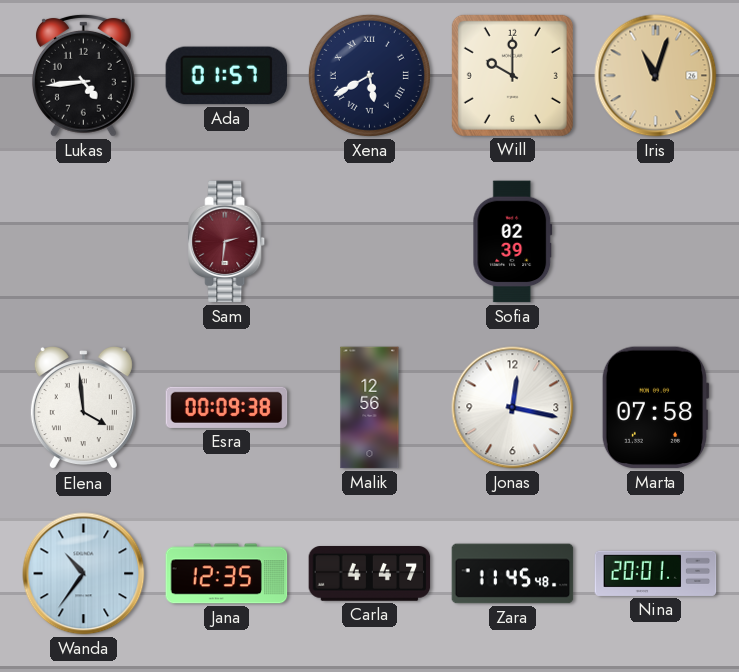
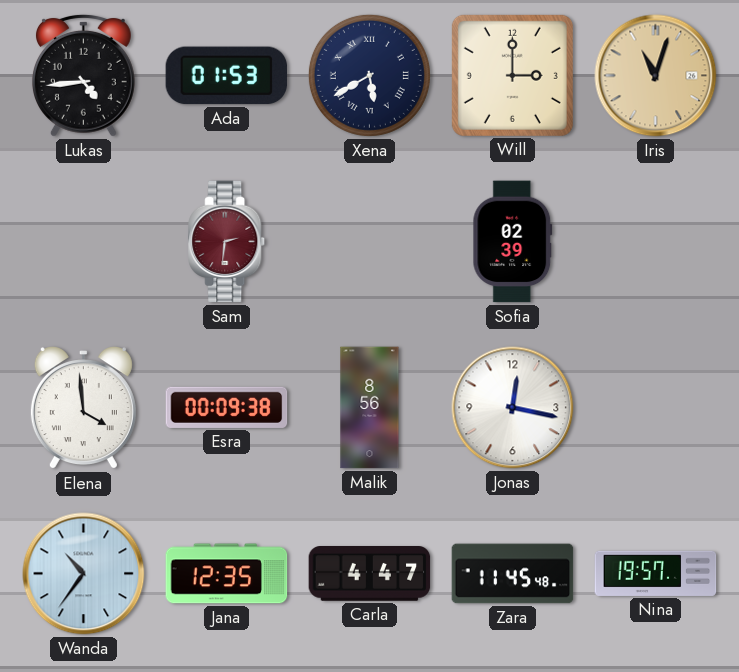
Ada: 01:57 -> 01:53
Will: 10:00 -> 3:00
Malik: 12:56 -> 8:56
Marta: 07:58 -> none
Nina: 20:01 -> 19:57
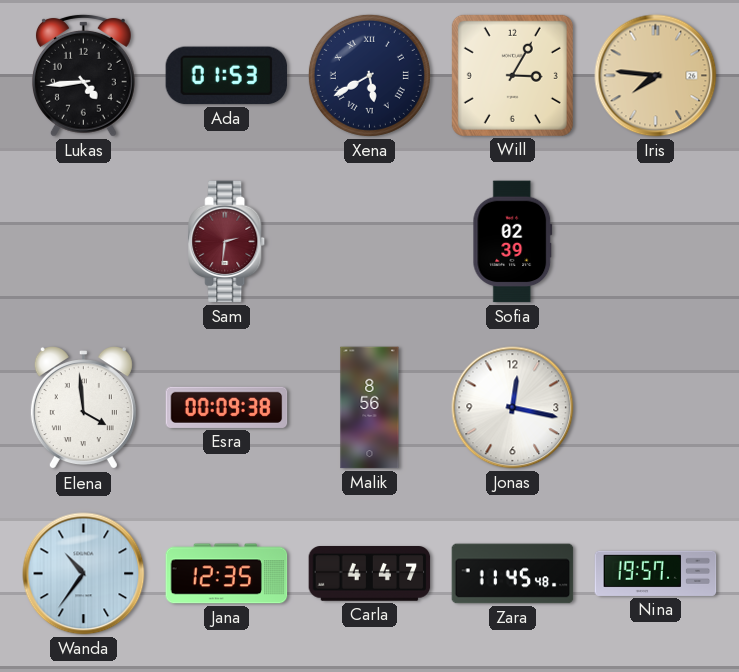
Will: 3:00 -> 3:05
Iris: 11:03 -> 7:46
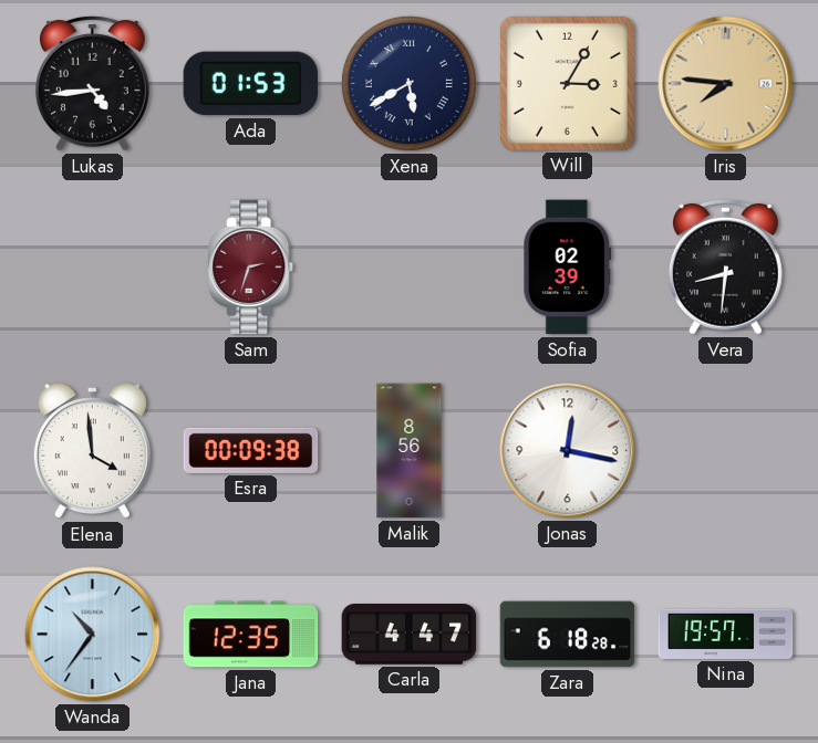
Sam: 2:31 -> 2:33
Vera: none -> 8:31
Zara: 11:45 -> 6:18
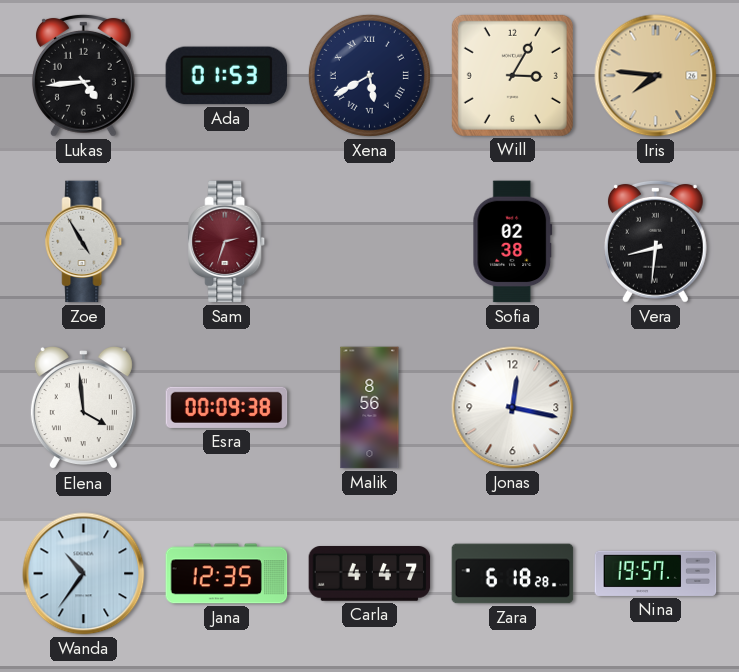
Zoe: none -> 4:55
Sofia: 02:39 -> 02:38
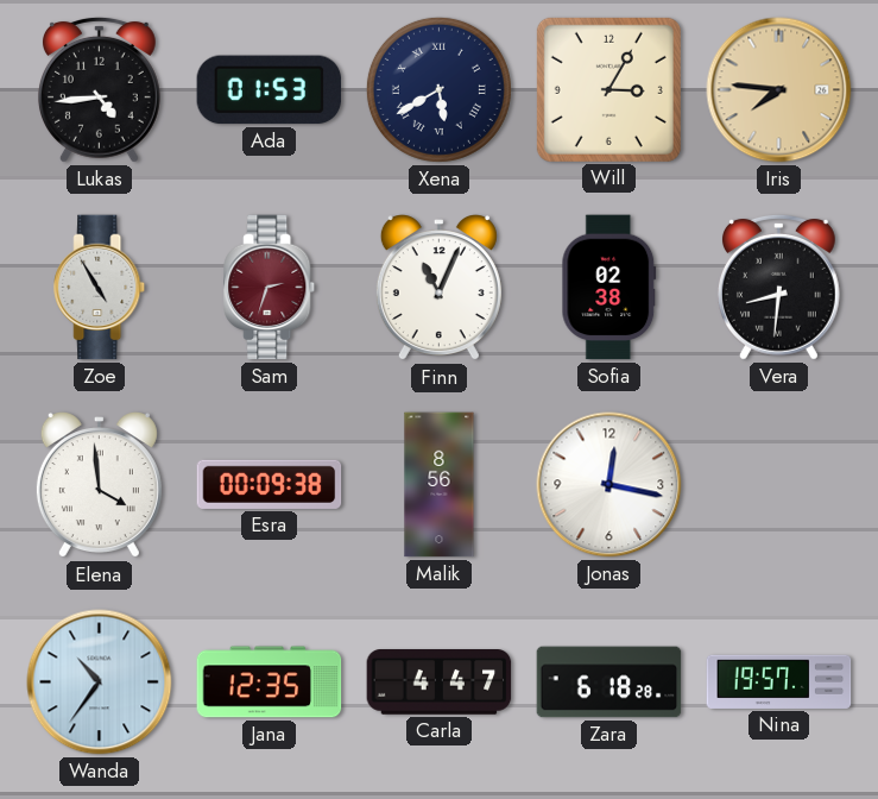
Finn: none -> 11:04
